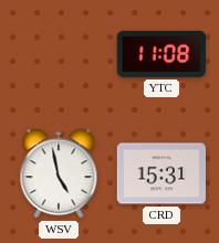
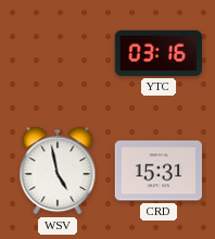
YTC: 11:08 -> 03:16
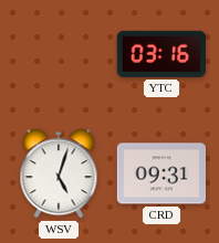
WSV: 4:58 -> 5:03
CRD: 15:31 -> 09:31
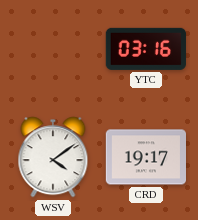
WSV: 5:03 -> 4:09
CRD: 09:31 -> 19:17
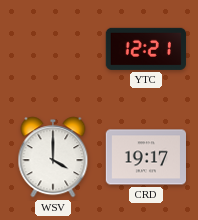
YTC: 03:16 -> 12:21
WSV: 4:09 -> 4:00
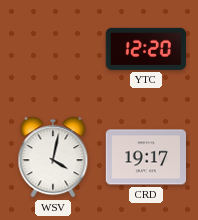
YTC: 12:21 -> 12:20
WSV: 4:00 -> 4:02
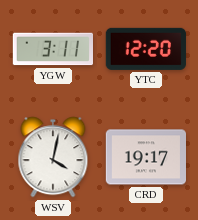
YGW: none -> 3:11
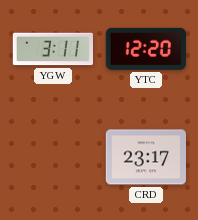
WSV: 4:02 -> none
CRD: 19:17 -> 23:17
